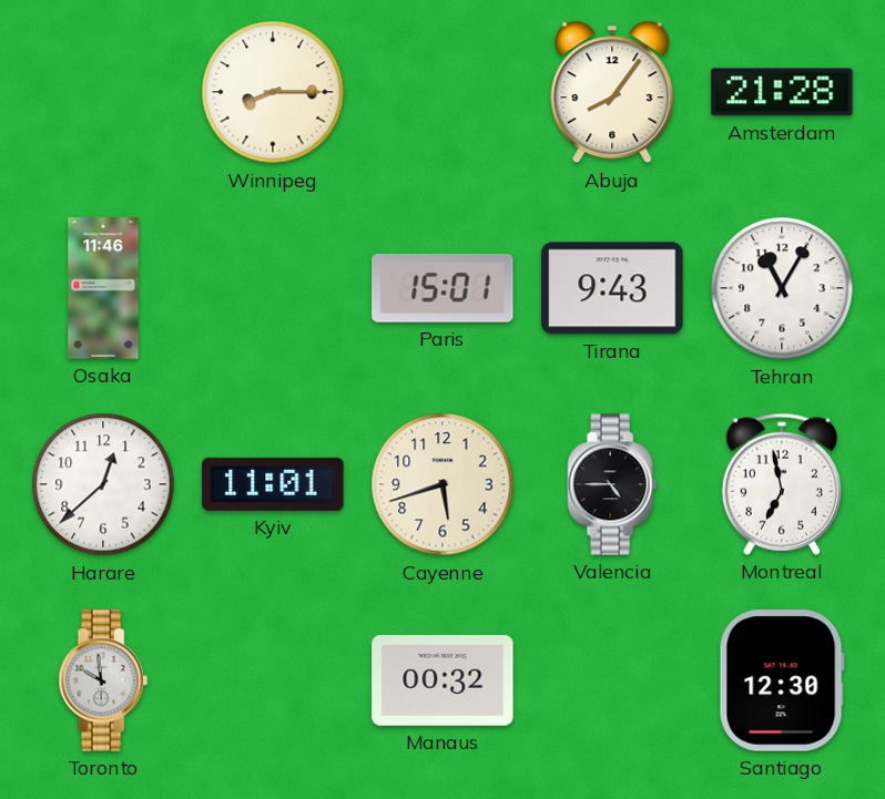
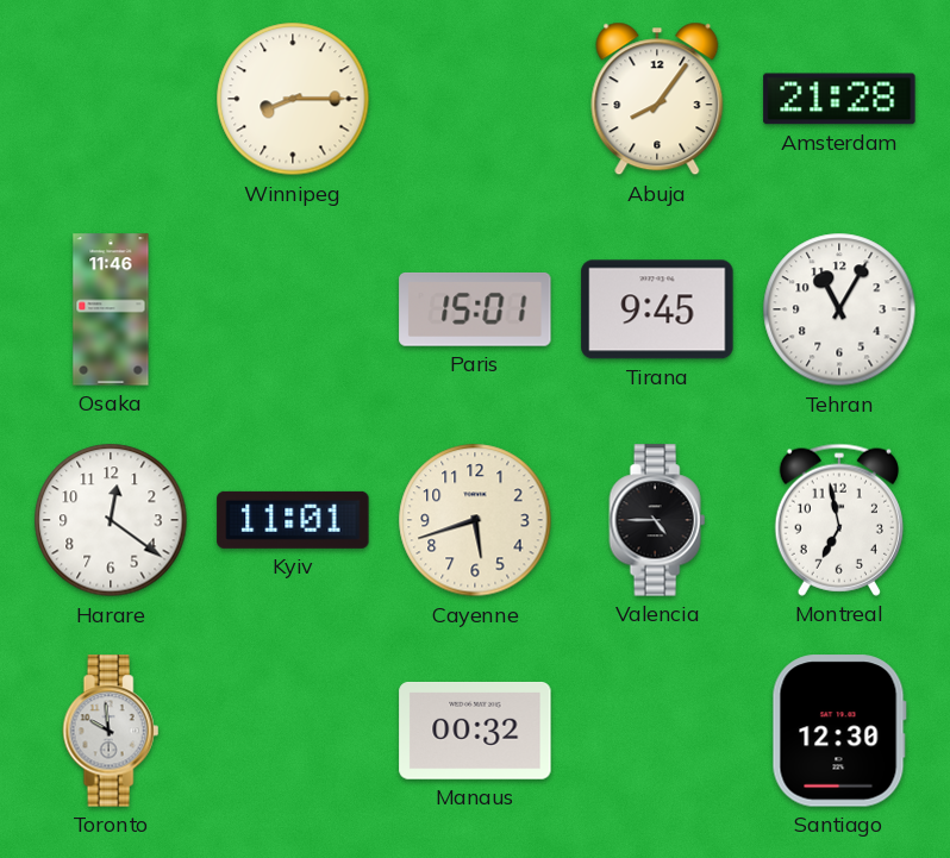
Tirana: 9:43 -> 9:45
Harare: 12:38 -> 12:21
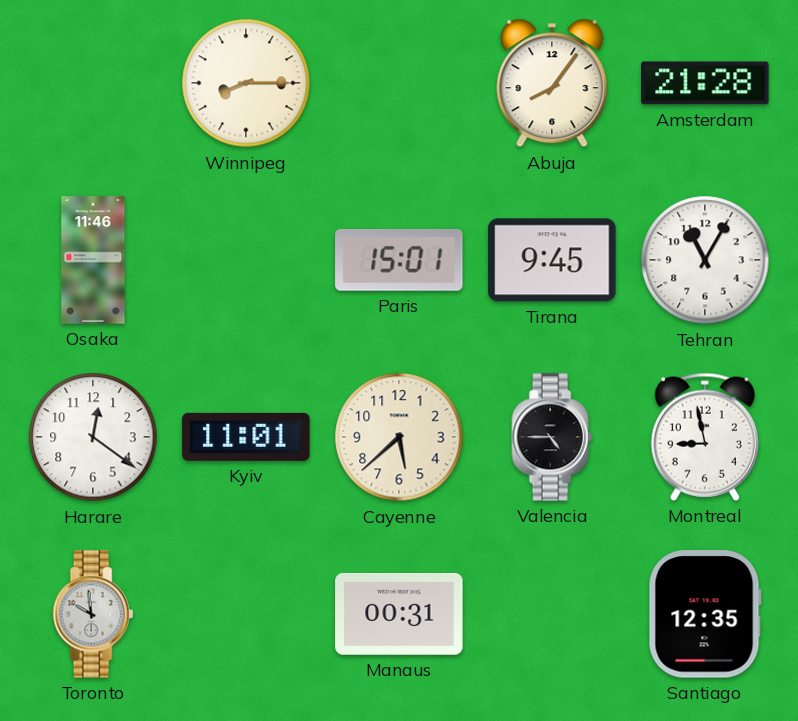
Cayenne: 5:42 -> 5:38
Montreal: 6:58 -> 8:58
Manaus: 00:32 -> 00:31
Santiago: 12:30 -> 12:35
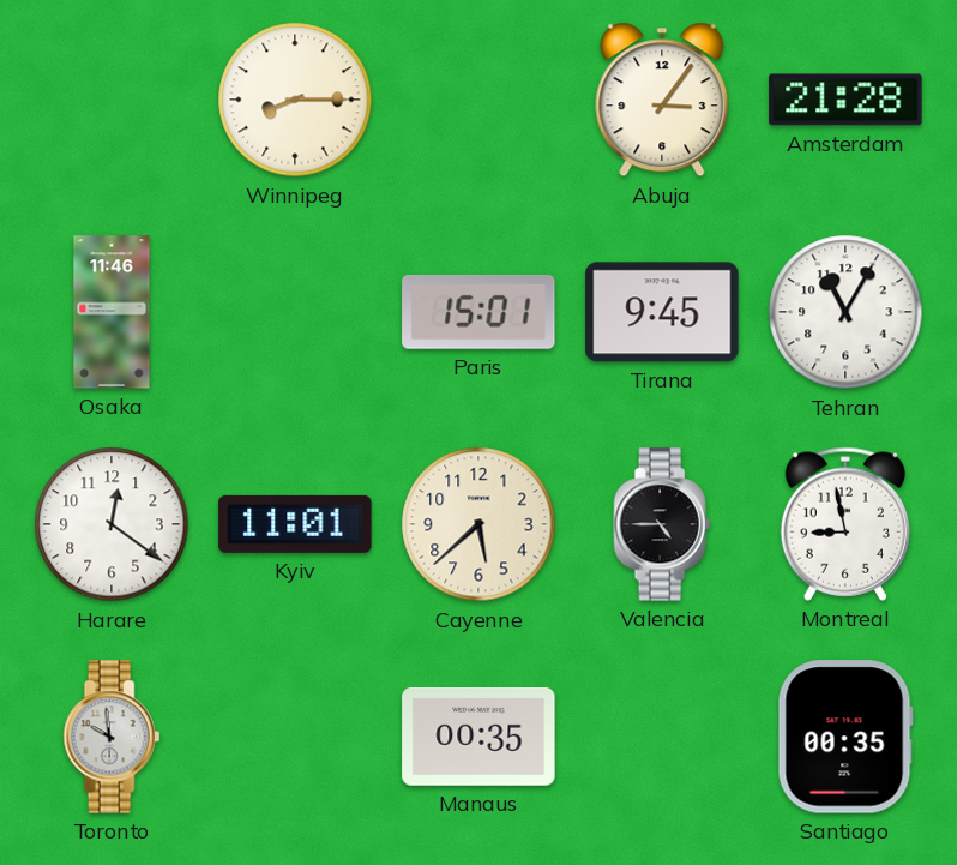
Abuja: 8:06 -> 3:06
Manaus: 00:31 -> 00:35
Santiago: 12:35 -> 00:35
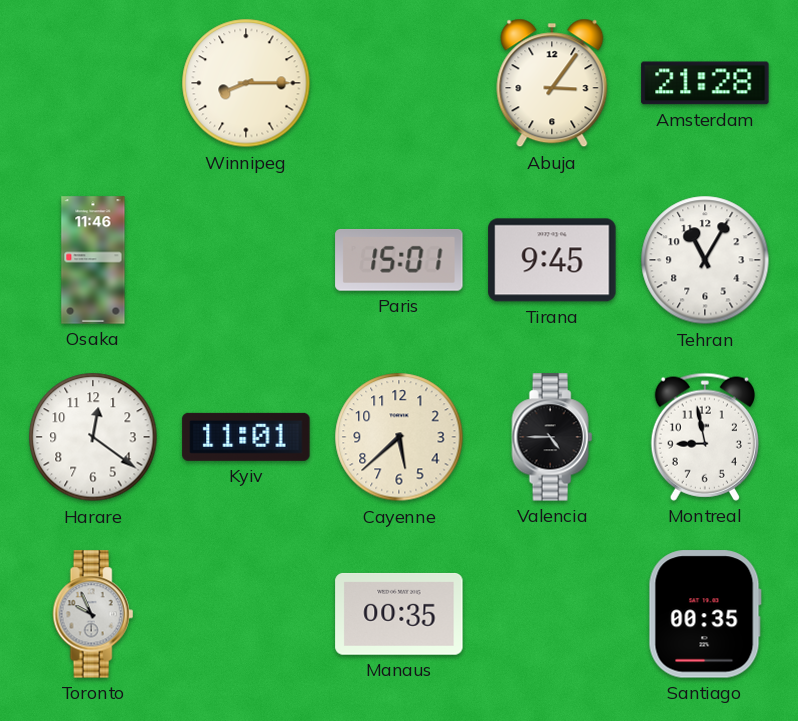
Toronto: 9:59 -> 9:56
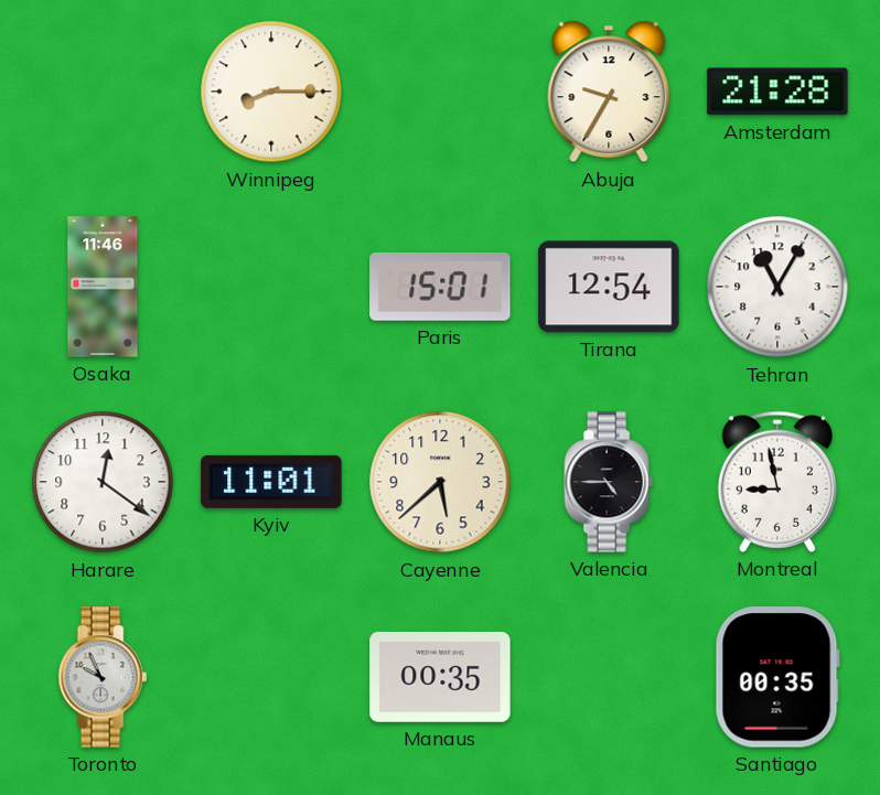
Abuja: 3:06 -> 9:35
Tirana: 9:45 -> 12:54
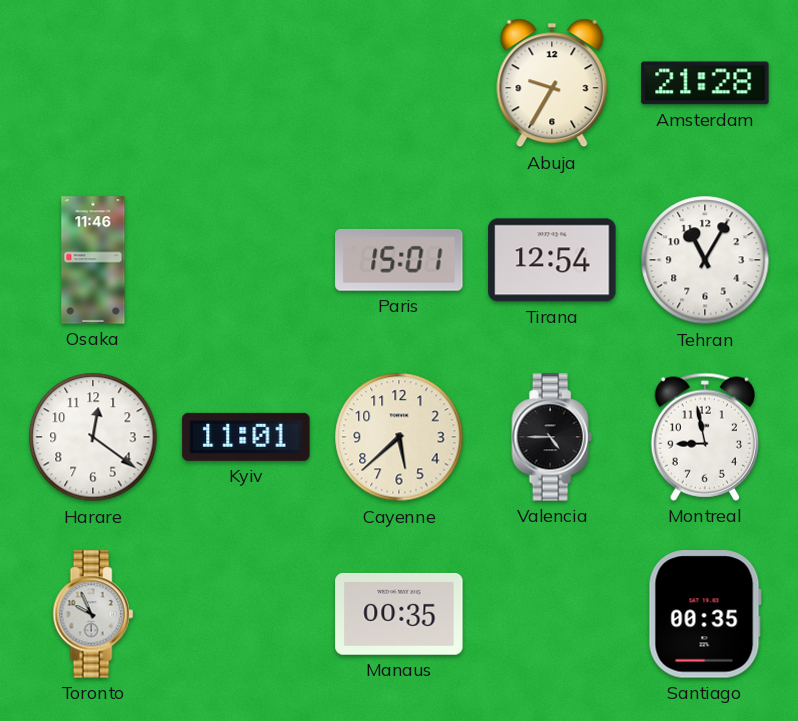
Winnipeg: 8:15 -> none
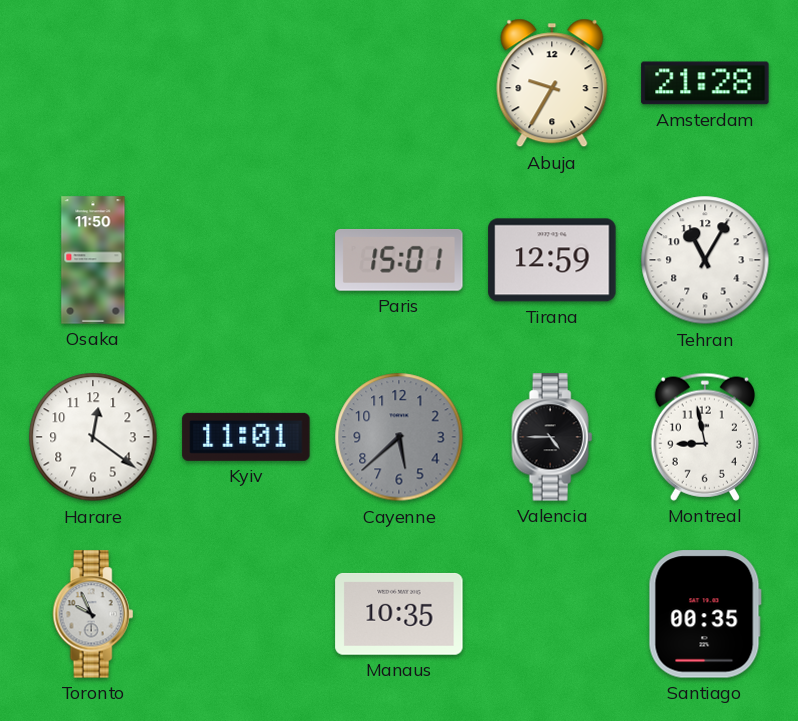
Osaka: 11:46 -> 11:50
Tirana: 12:54 -> 12:59
Cayenne dial: cream -> grey
Manaus: 00:35 -> 10:35
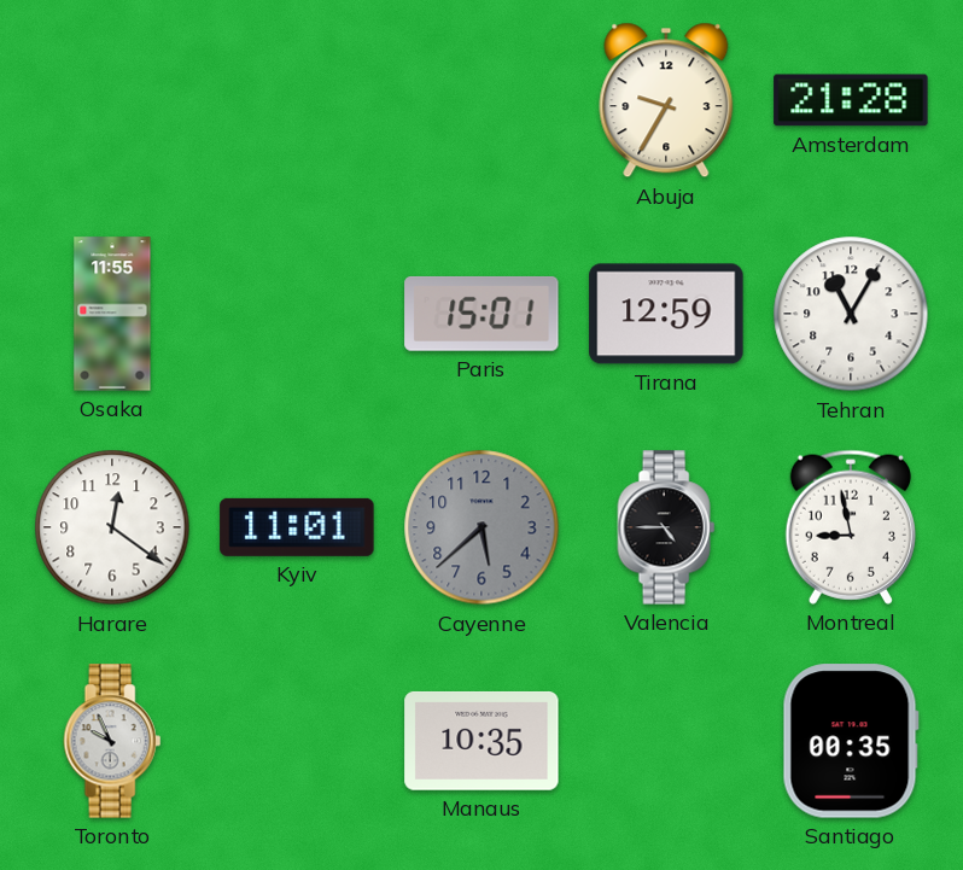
Osaka: 11:50 -> 11:55
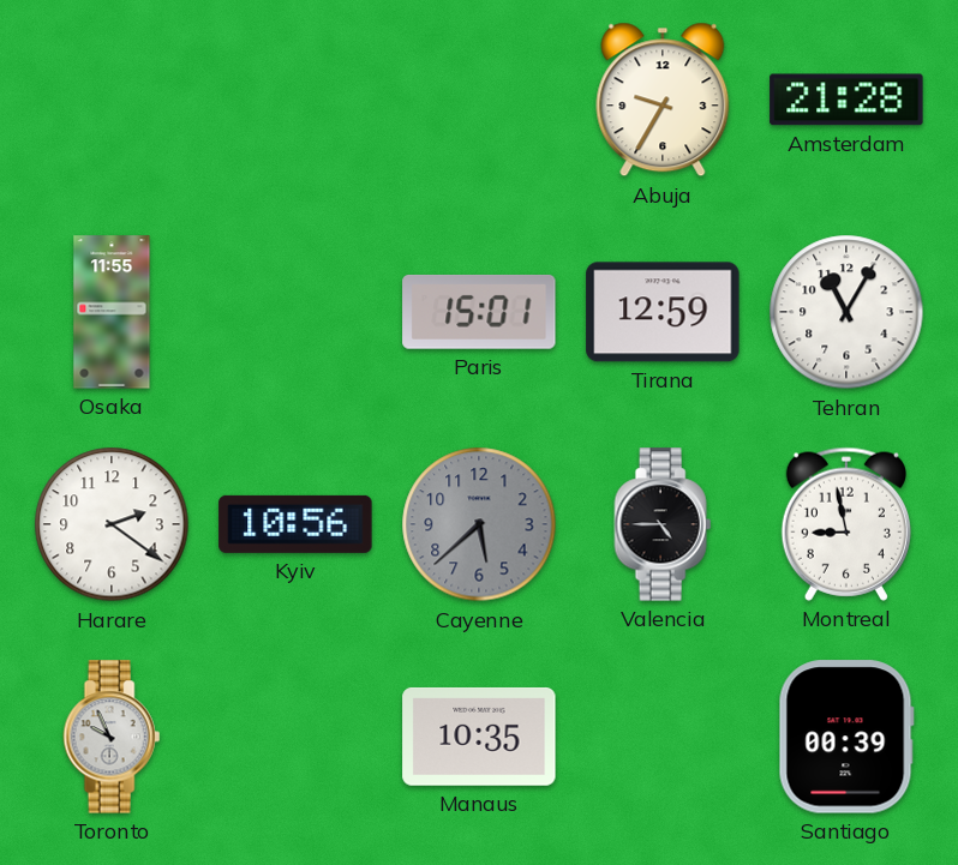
Harare: 12:21 -> 2:21
Kyiv: 11:01 -> 10:56
Santiago: 00:35 -> 00:39
